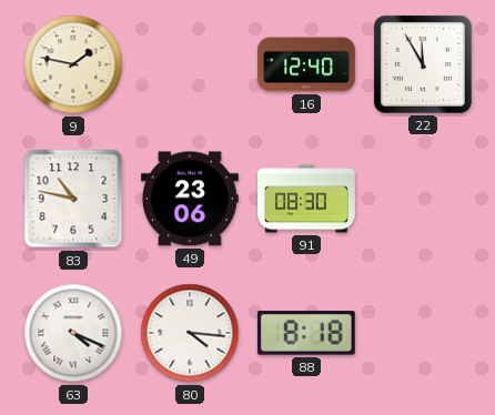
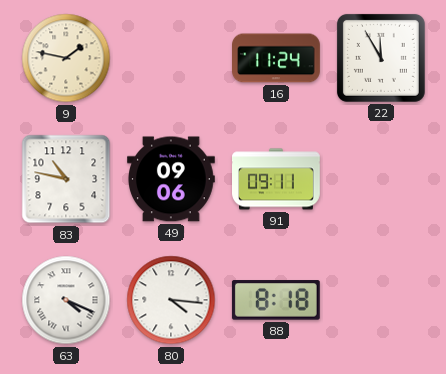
16: 12:40 -> 11:24
49: 23:06 -> 09:06
91: 08:30 -> 09:11
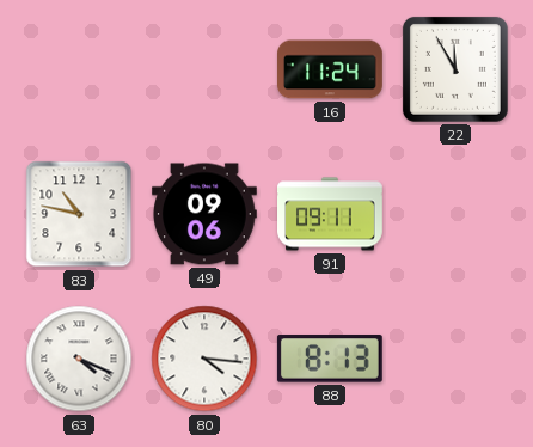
9: 1:47 -> none
88: 8:18 -> 8:13
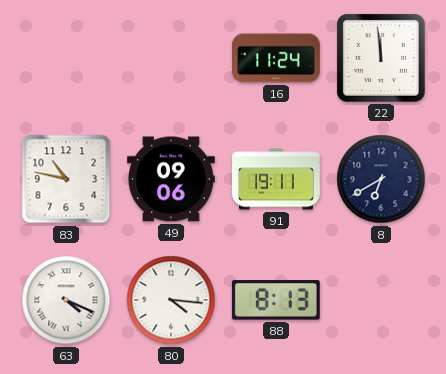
22: 11:55 -> 11:59
91: 09:11 -> 19:11
8: none -> 6:40
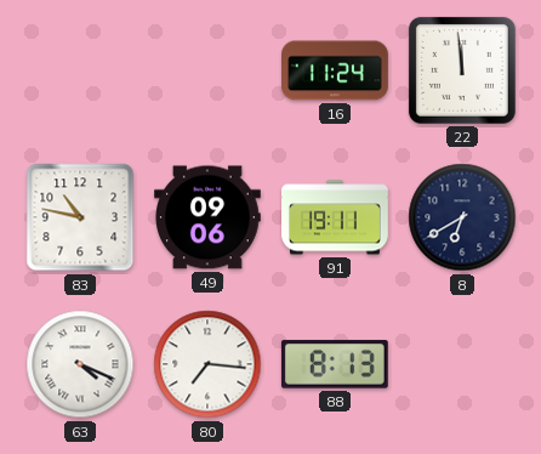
80: 4:16 -> 7:16
